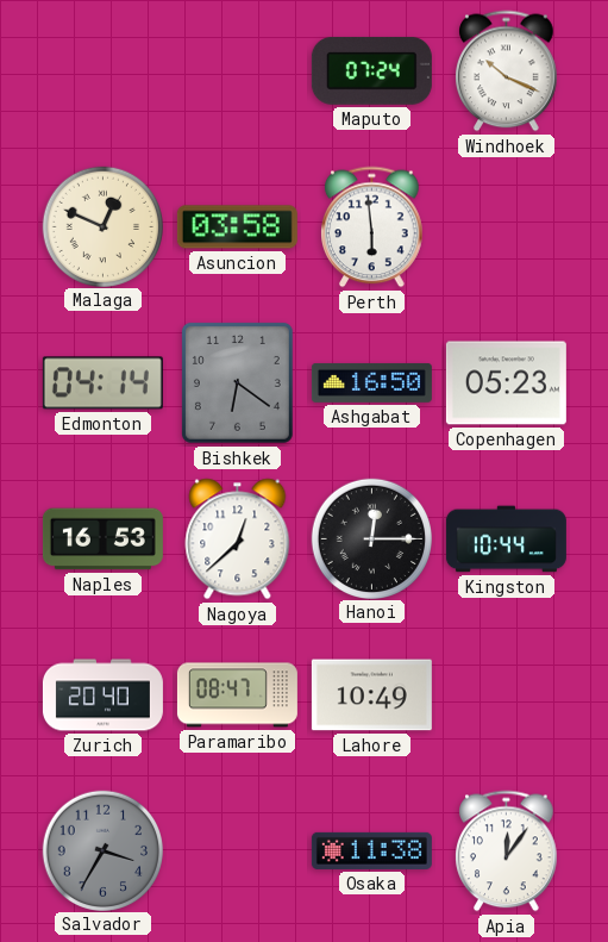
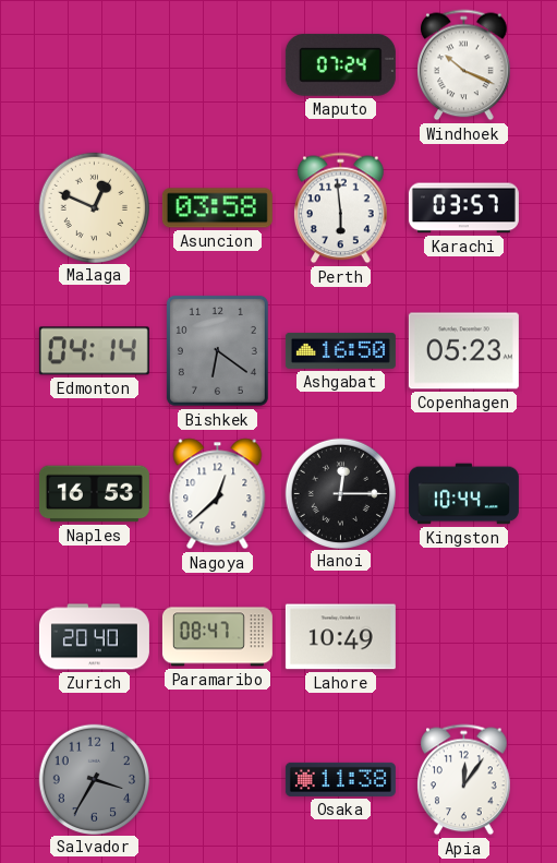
Karachi: none -> 03:57
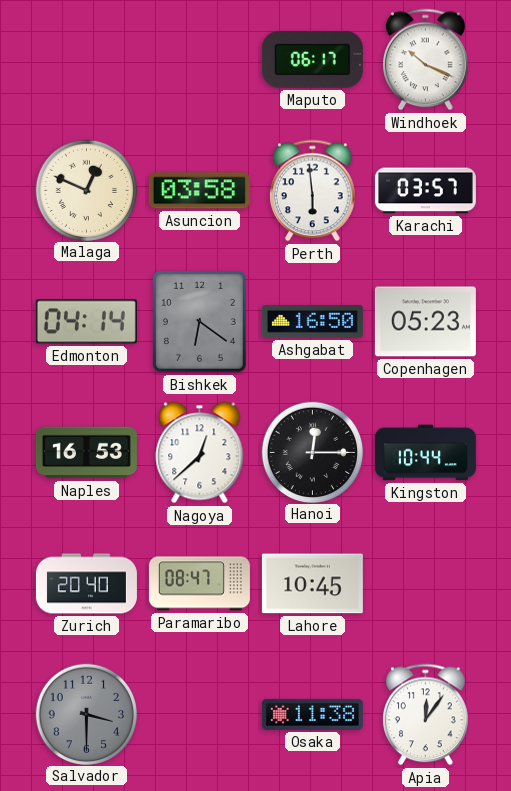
Maputo: 07:24 -> 06:17
Lahore: 10:49 -> 10:45
Salvador: 3:35 -> 3:30
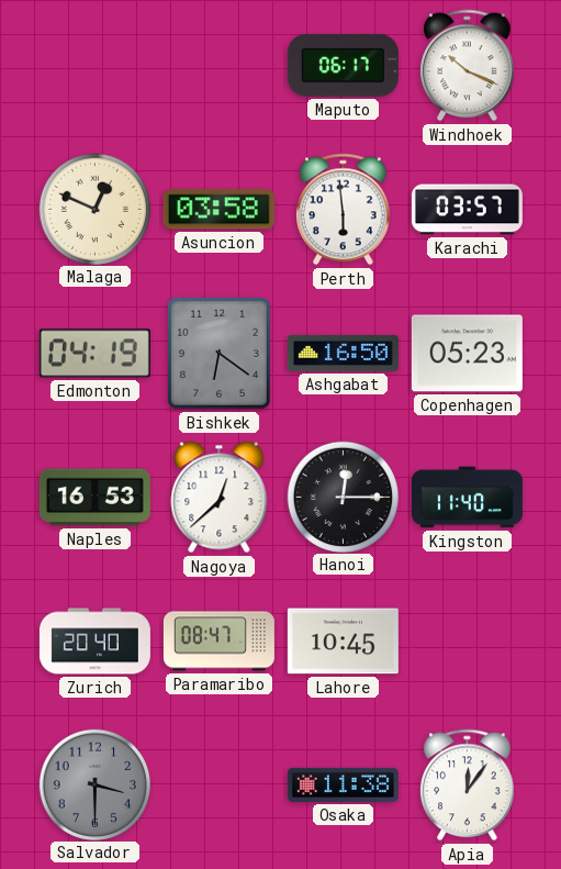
Edmonton: 04:14 -> 04:19
Kingston: 10:44 -> 11:40
